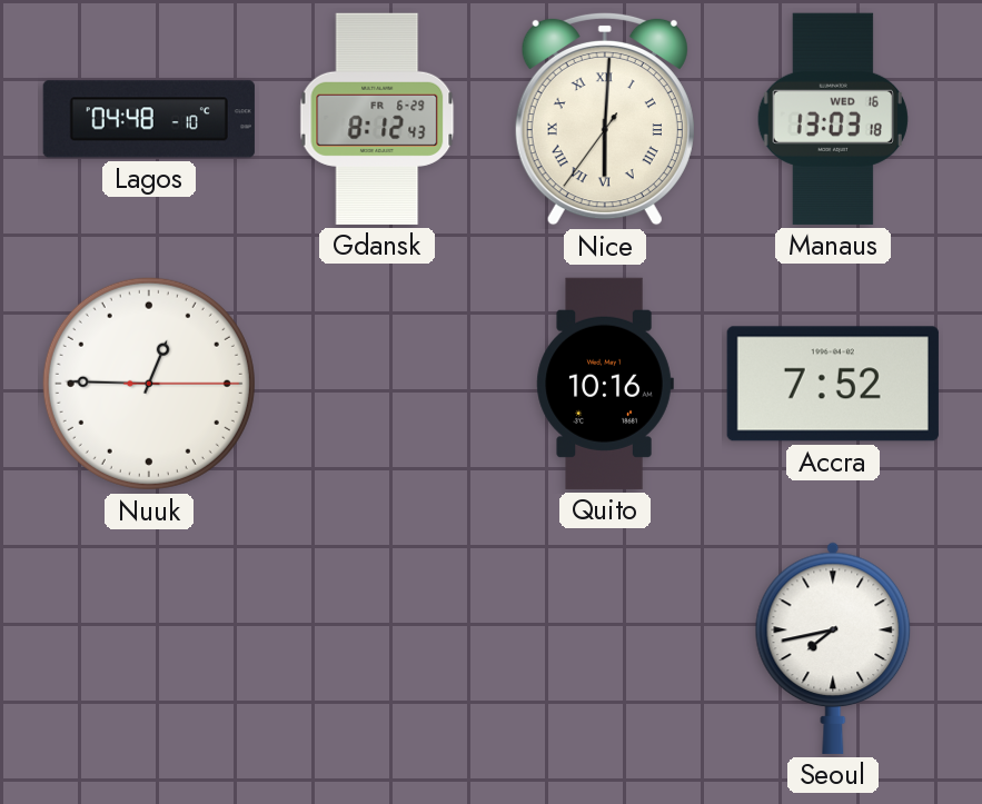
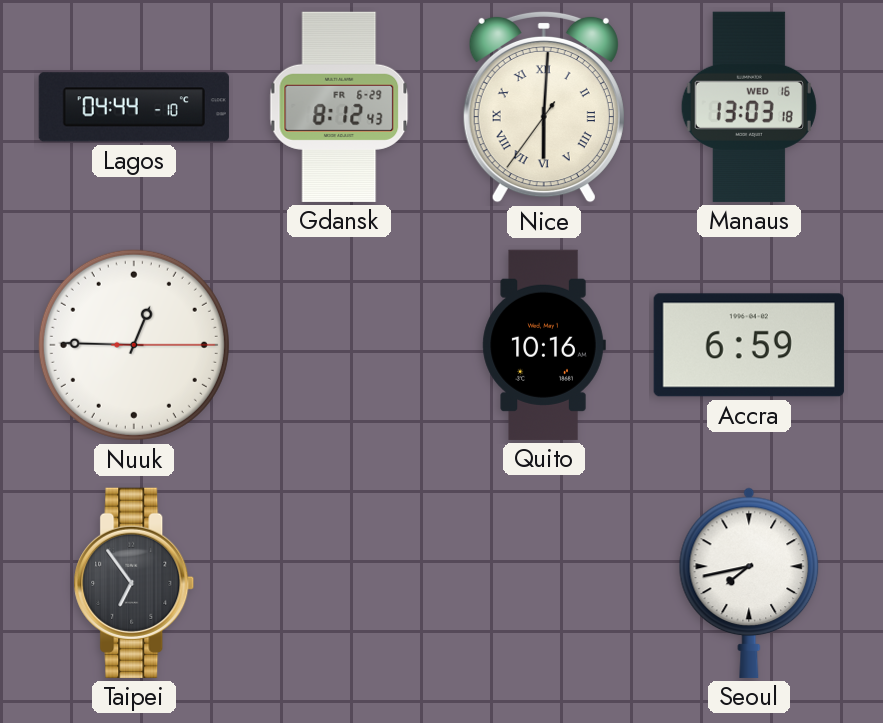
Lagos: 04:48 -> 04:44
Accra: 7:52 -> 6:59
Taipei: none -> 6:54
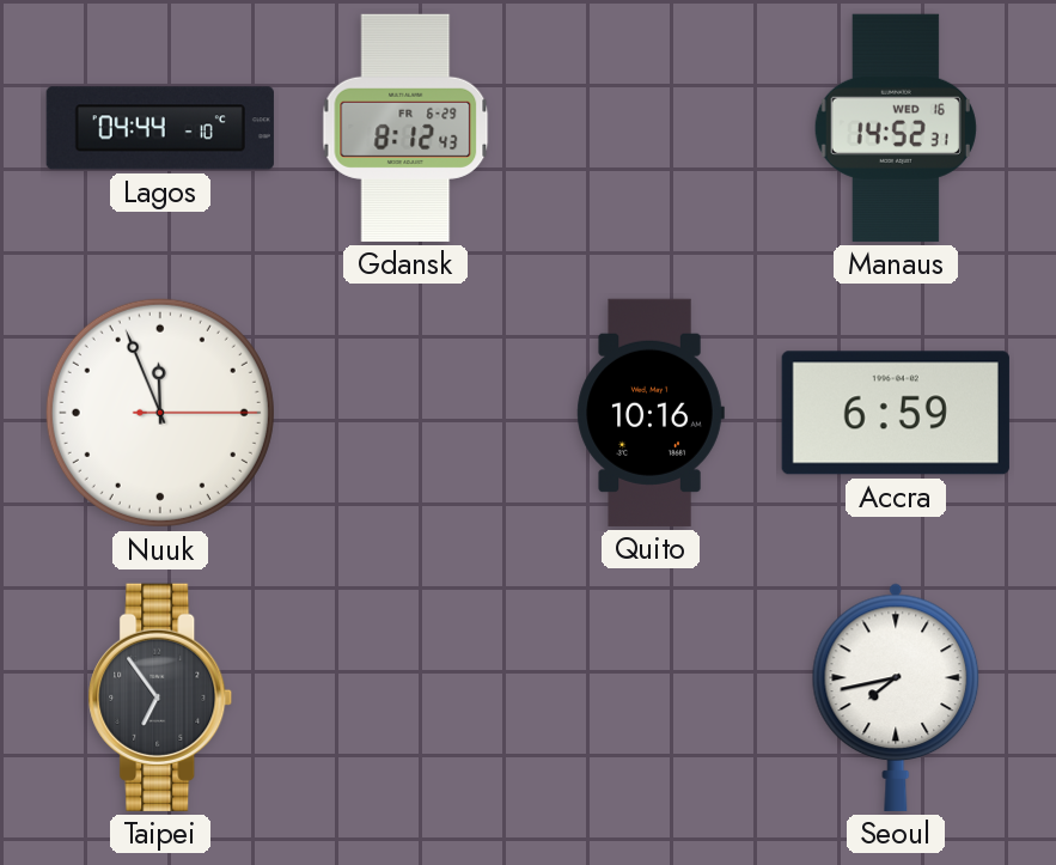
Nice: 6:00 -> none
Manaus: 13:03 -> 14:52
Nuuk: 12:45 -> 11:56
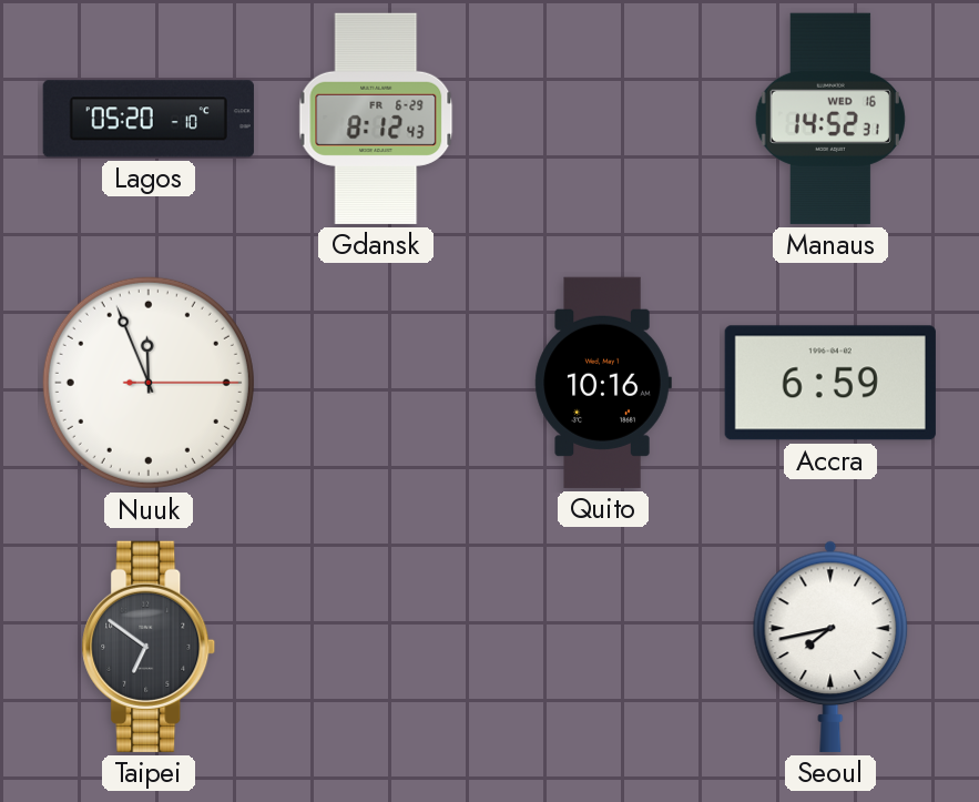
Lagos: 04:44 -> 05:20
Taipei: 6:54 -> 6:51
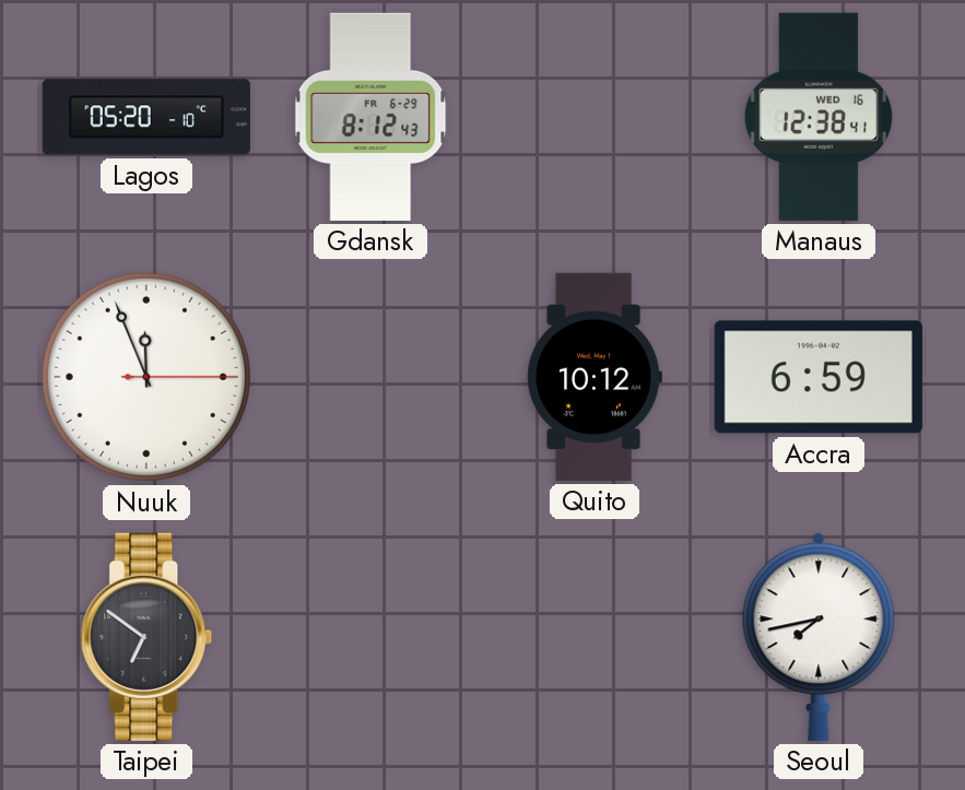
Manaus: 14:52 -> 12:38
Quito: 10:16 -> 10:12
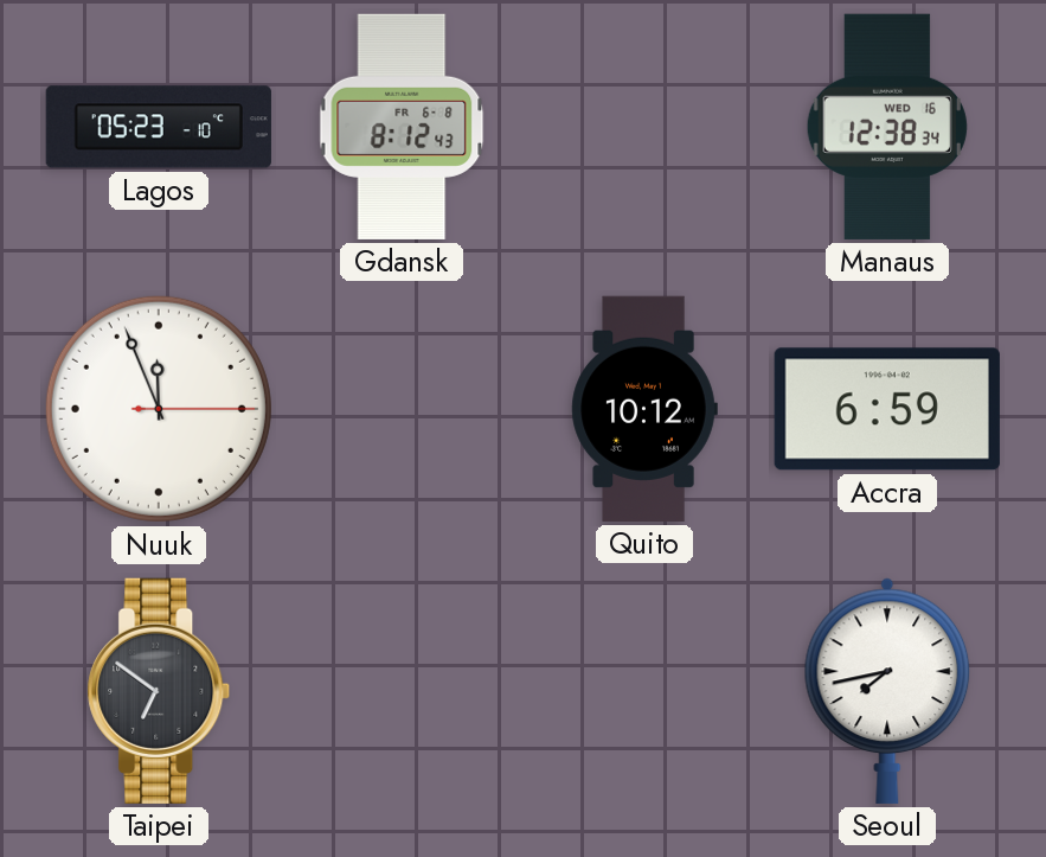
Lagos: 05:20 -> 05:23
Gdansk date: FR 6-29 -> FR 6-8
Manaus: 12:38:41 -> 12:38:34
